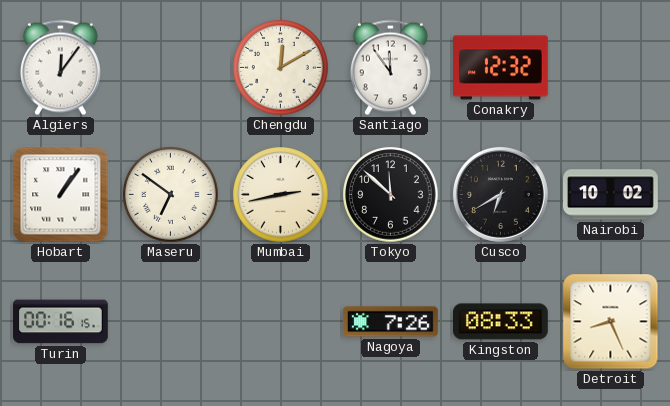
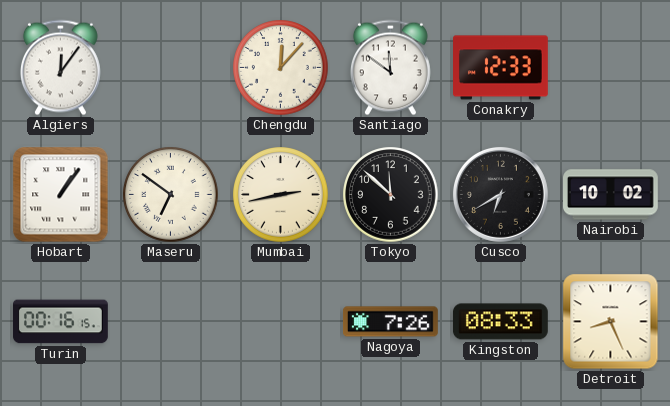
Chengdu: 12:10 -> 12:07
Santiago: 11:54 -> 11:51
Conakry: 12:32 -> 12:33
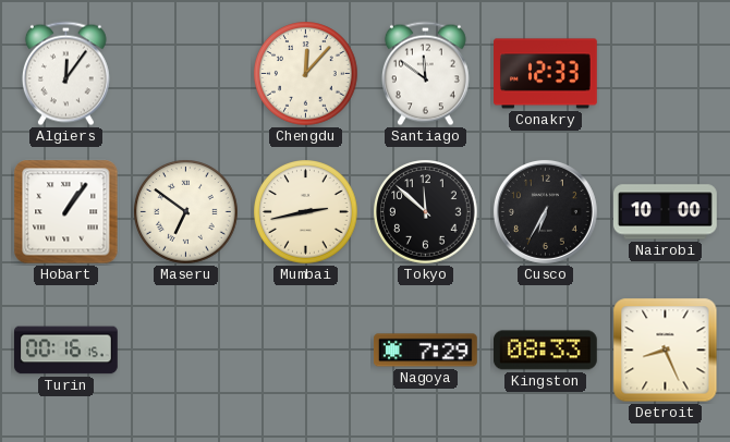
Cusco: 6:40 -> 6:35
Nairobi: 10:02 -> 10:00
Nagoya: 7:26 -> 7:29
